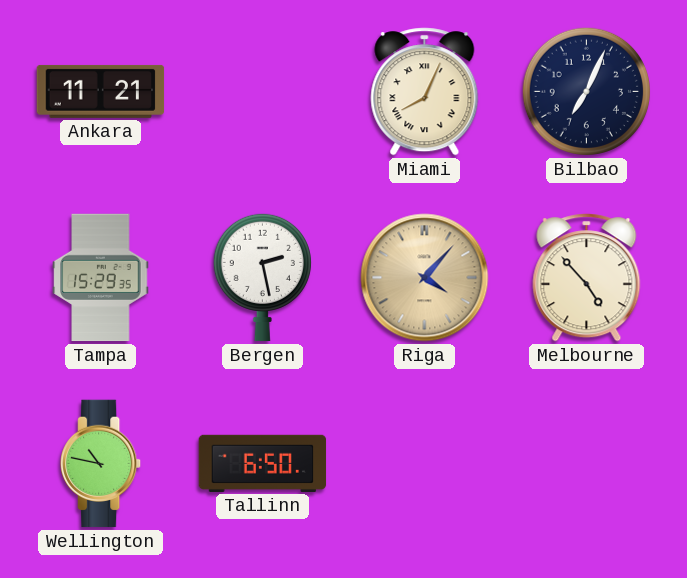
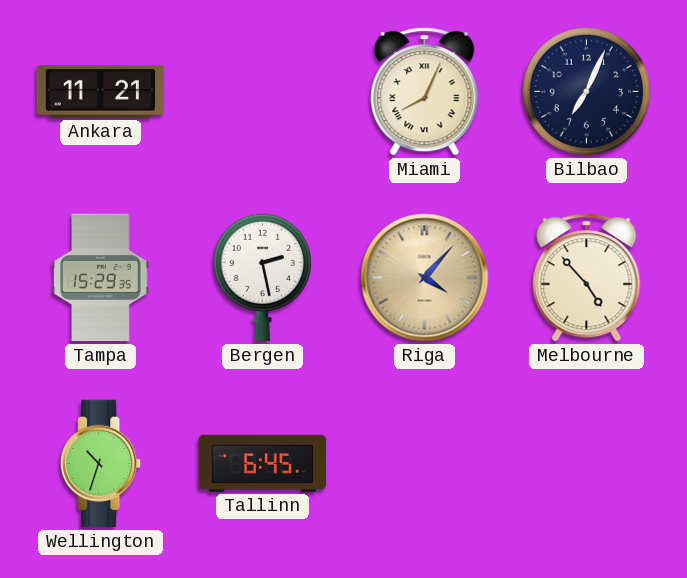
Wellington: 10:47 -> 10:33
Tallinn: 6:50 -> 6:45
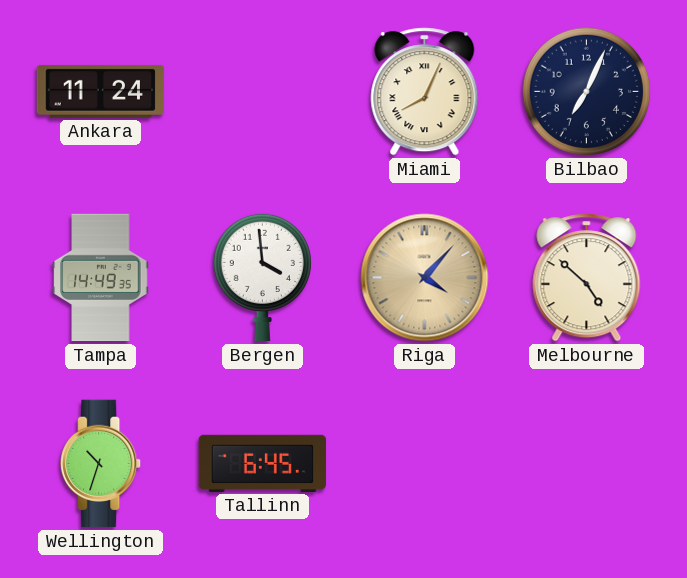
Ankara: 11:21 -> 11:24
Tampa: 15:29 -> 14:49
Bergen: 2:28 -> 3:59
Melbourne: 4:53 -> 4:52
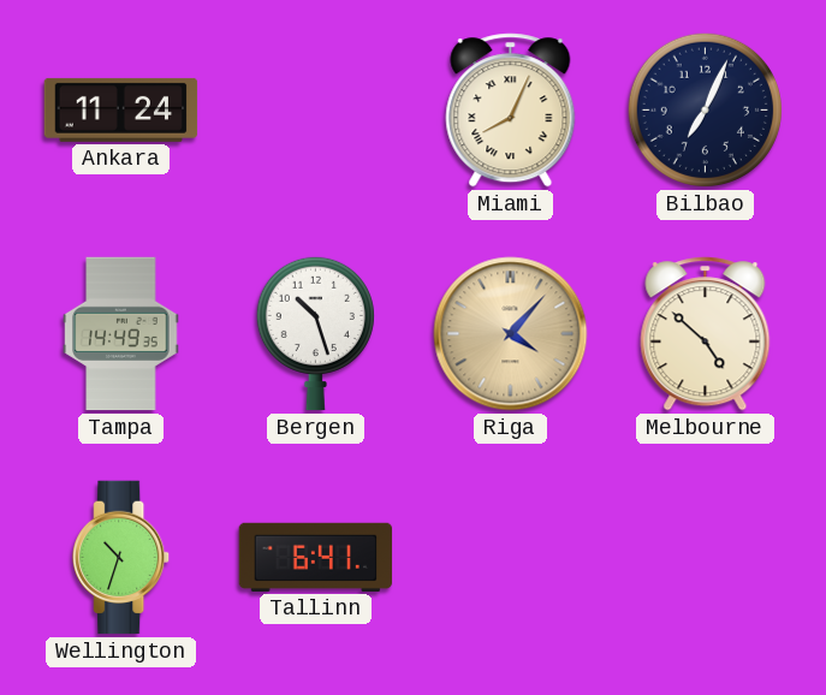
Bergen: 3:59 -> 10:27
Tallinn: 6:45 -> 6:41
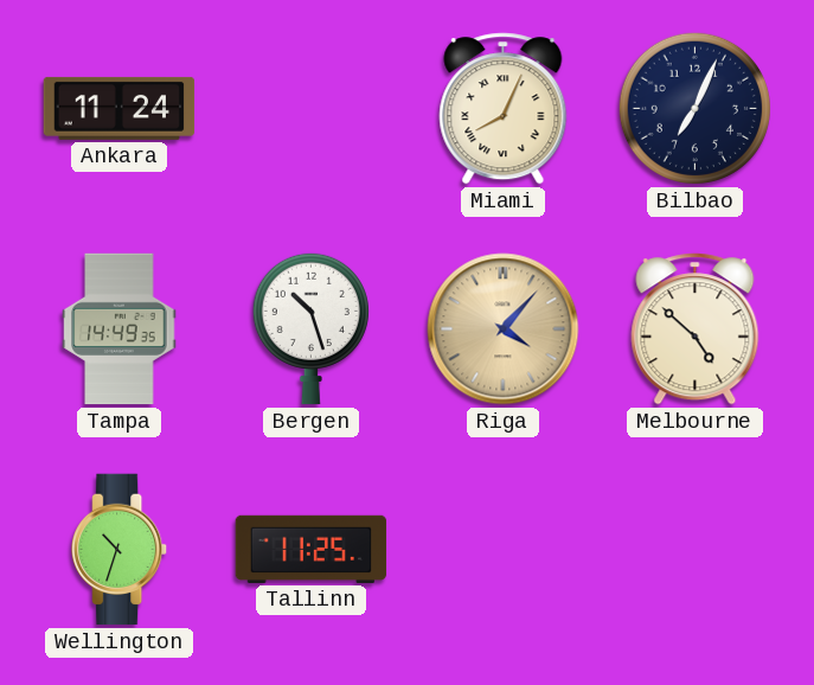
Tallinn: 6:41 -> 11:25
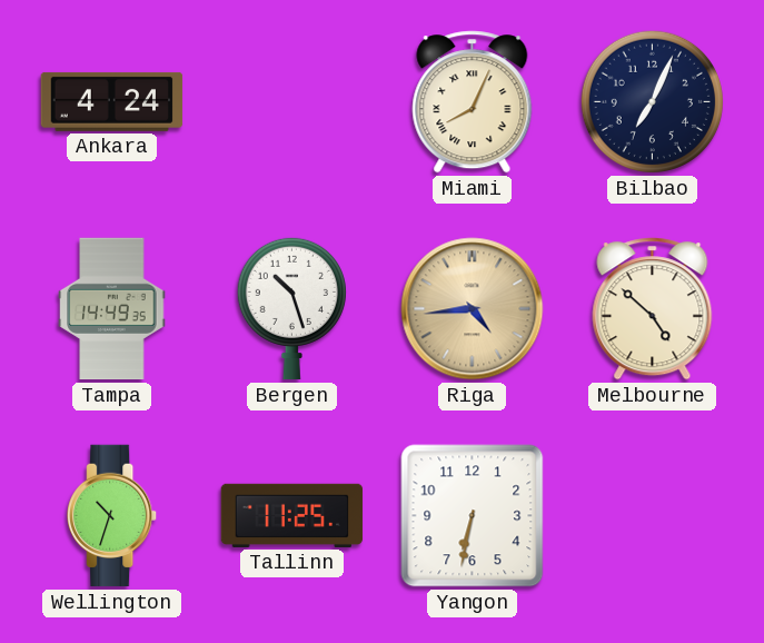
Ankara: 11:24 -> 4:24
Riga: 4:07 -> 4:44
Yangon: none -> 6:32
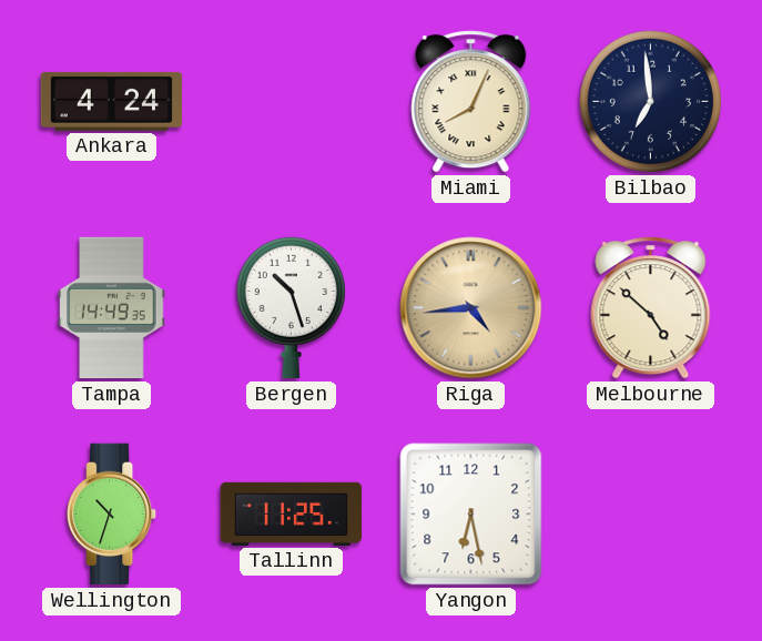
Bilbao: 7:04 -> 6:59
Yangon: 6:32 -> 6:28
